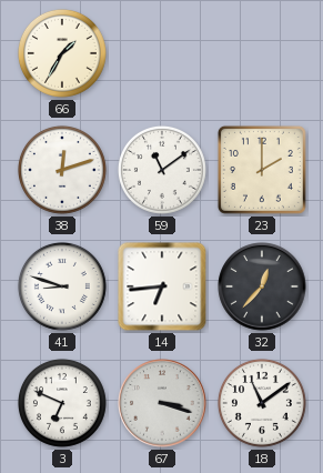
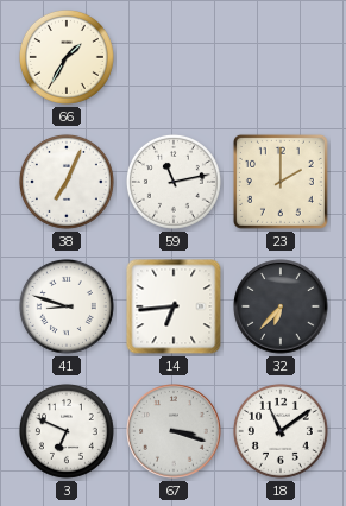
38: 12:12 -> 7:04
59: 11:09 -> 11:13
32: 12:37 -> 6:37
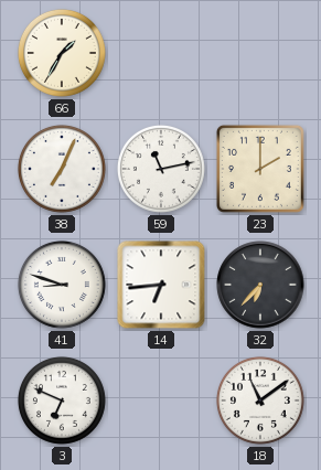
67: 3:18 -> none
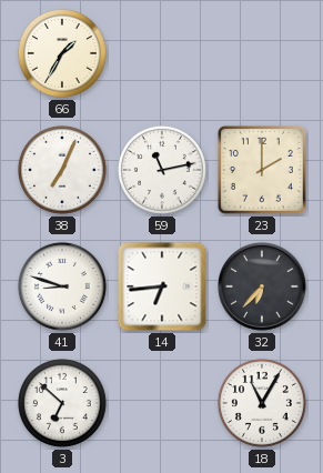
3: 6:49 -> 6:52
18: 11:09 -> 11:05
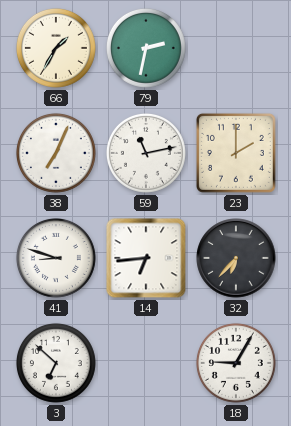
79: none -> 2:32
18: 11:05 -> 9:05
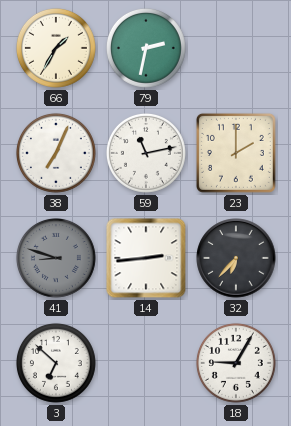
41 dial: white -> grey
14: 6:44 -> 2:44
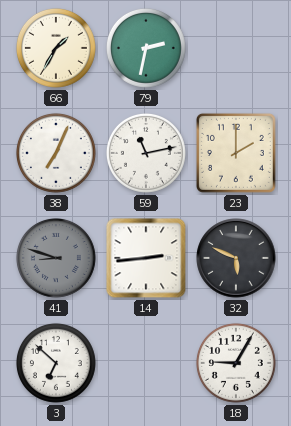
32: 6:37 -> 5:49
